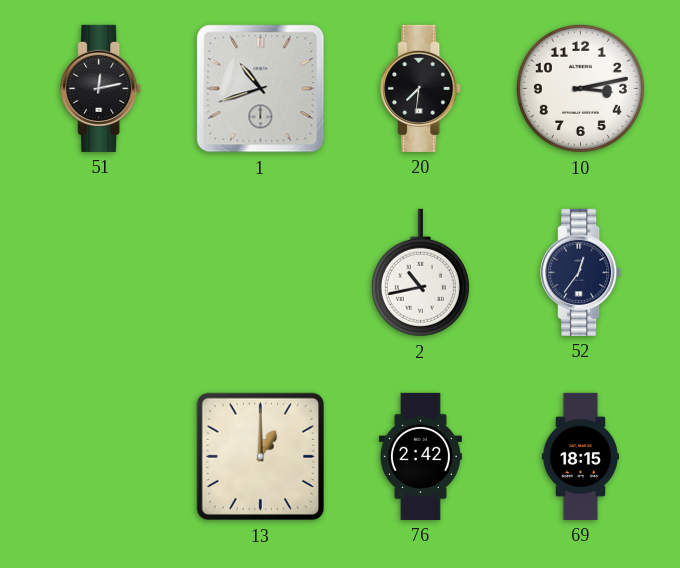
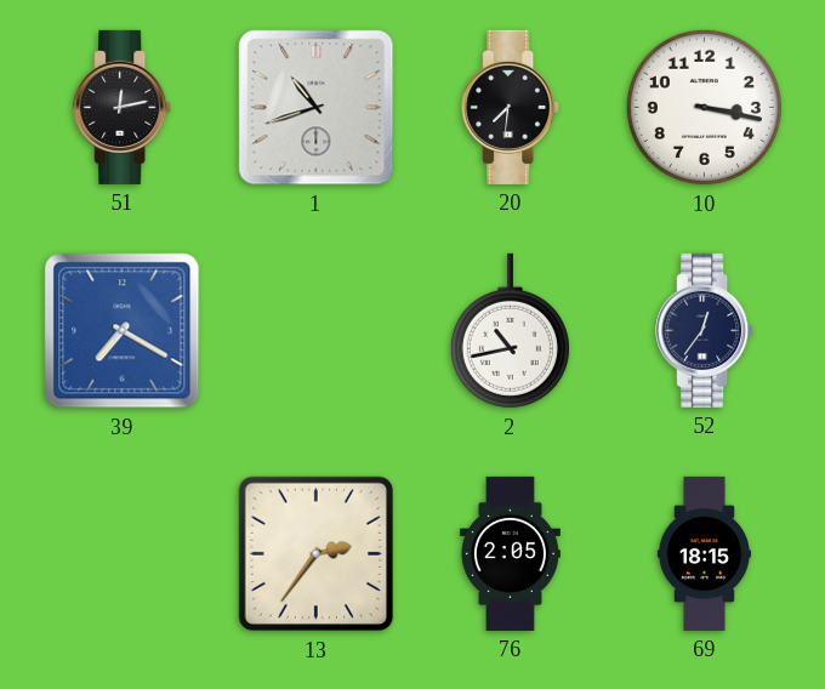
10: 3:13 -> 3:17
39: none -> 7:20
13: 1:00 -> 2:36
76: 2:42 -> 2:05
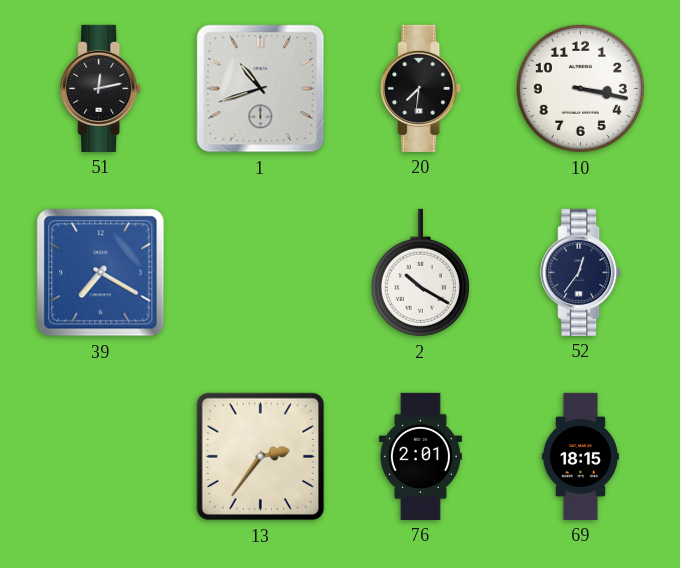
2: 10:43 -> 10:20
76: 2:05 -> 2:01
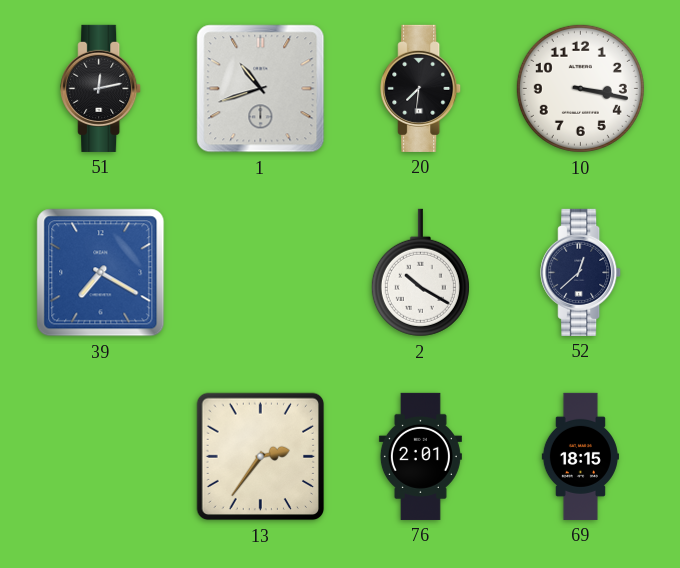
52: 12:36 -> 12:38
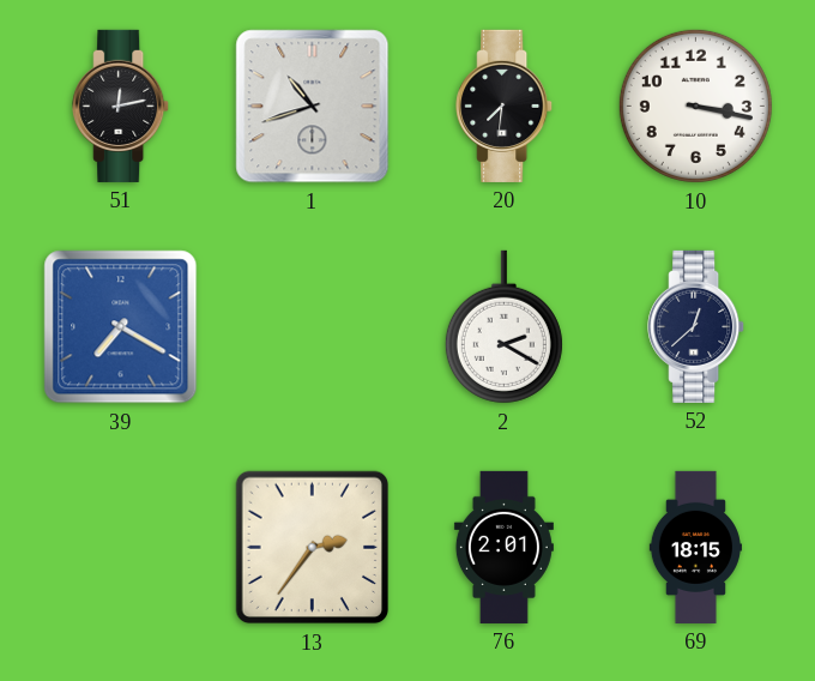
2: 10:20 -> 2:20
